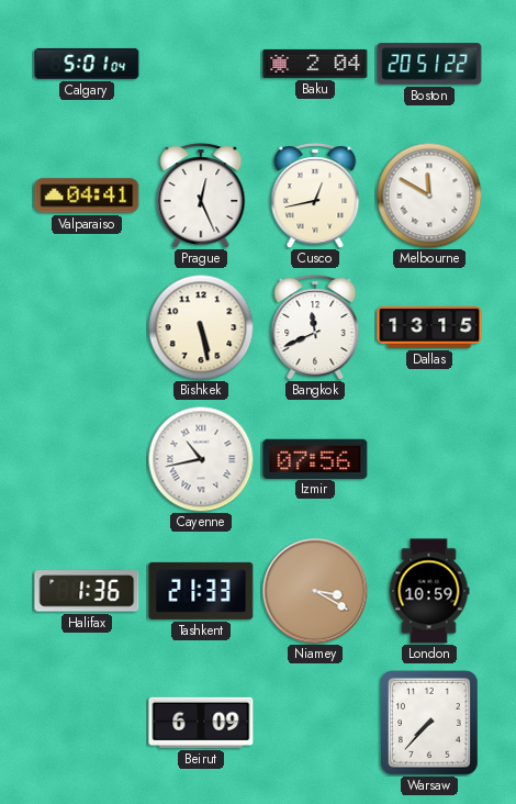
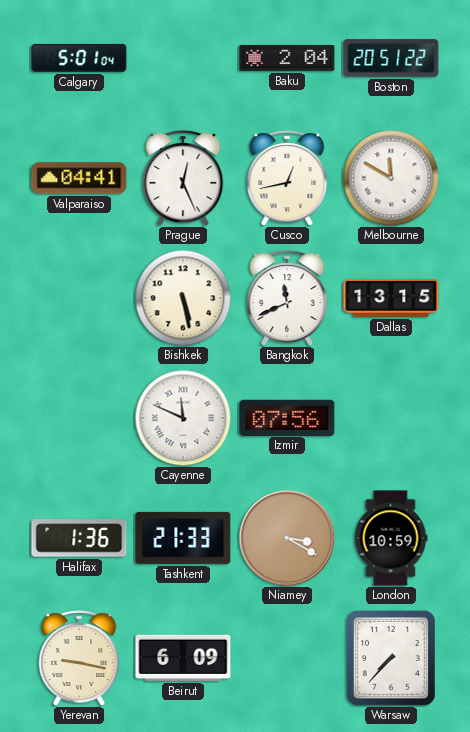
Cayenne: 10:43 -> 11:49
Yerevan: none -> 9:17
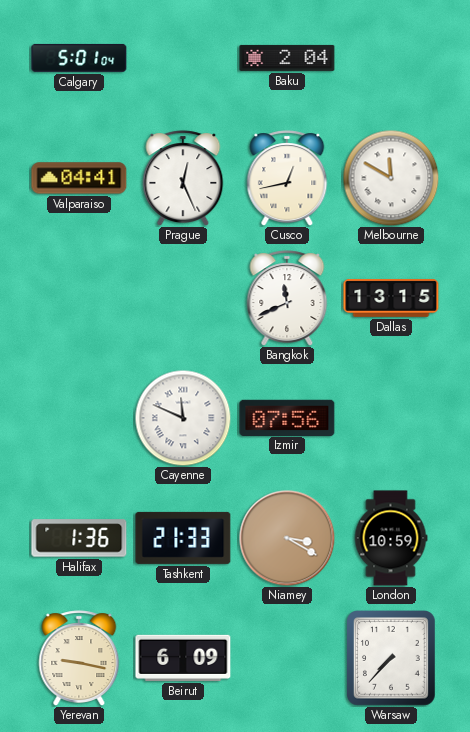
Boston: 20:51 -> none
Bishkek: 5:28 -> none
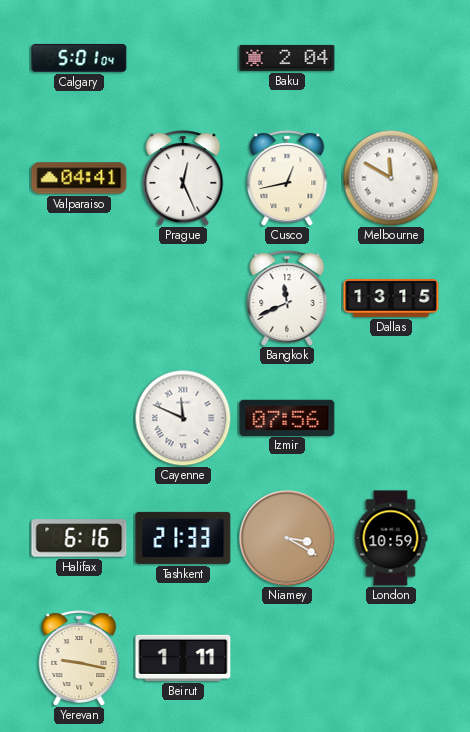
Halifax: 1:36 -> 6:16
Beirut: 6:09 -> 1:11
Warsaw: 7:37 -> none
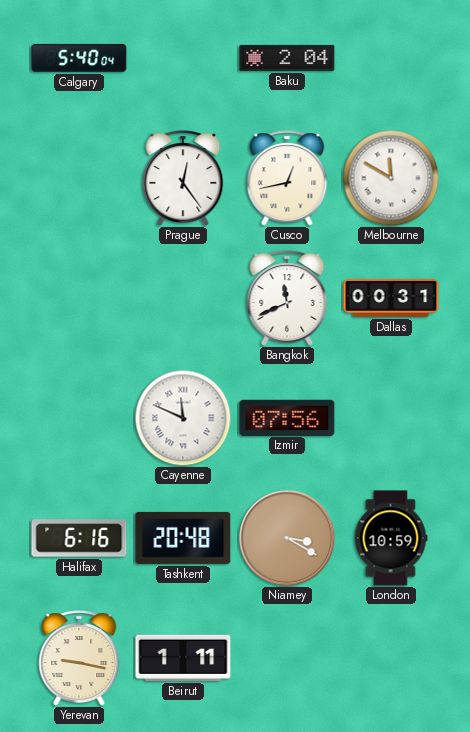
Calgary: 5:01 -> 5:40
Valparaiso: 04:41 -> none
Prague: 12:26 -> 12:24
Dallas: 13:15 -> 00:31
Tashkent: 21:33 -> 20:48
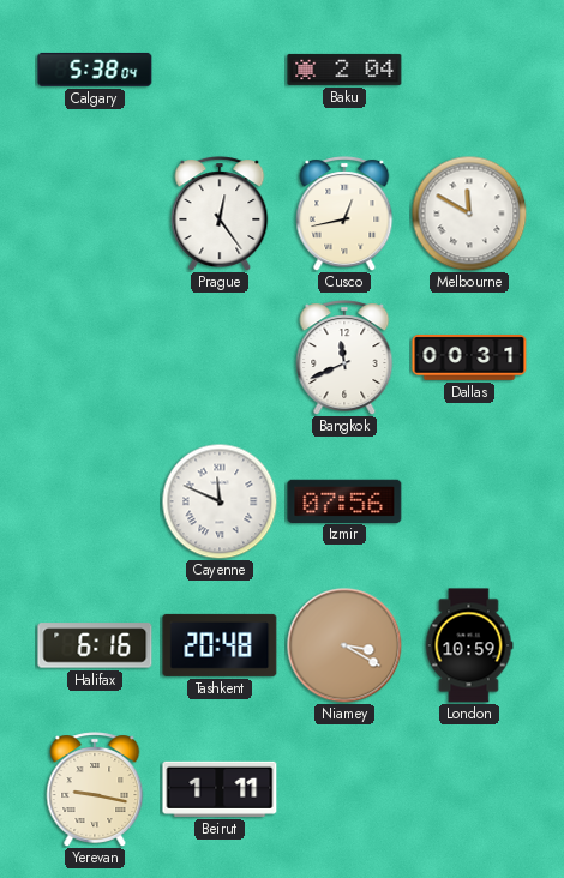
Calgary: 5:40 -> 5:38
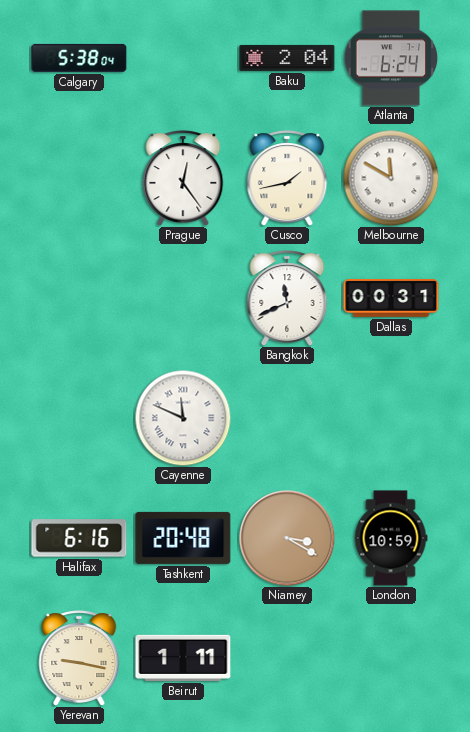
Atlanta: none -> 6:24
Cusco: 12:43 -> 1:43
Izmir: 07:56 -> none
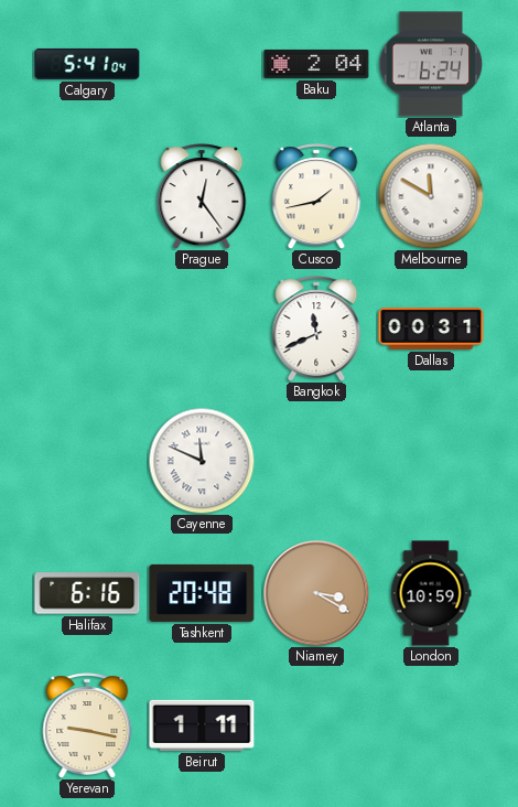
Calgary: 5:38 -> 5:41
